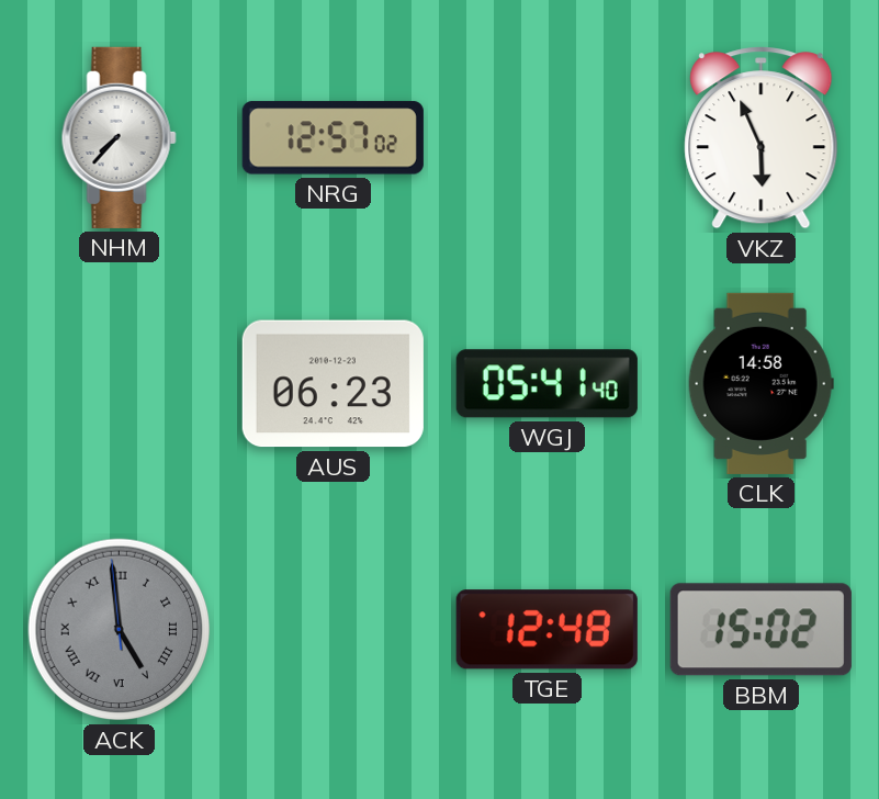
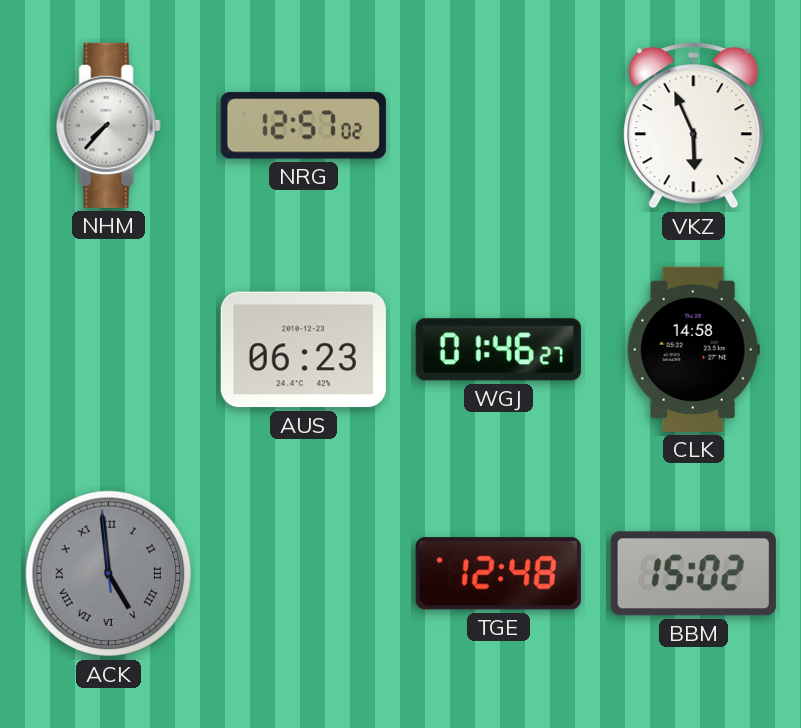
WGJ: 05:41 -> 01:46
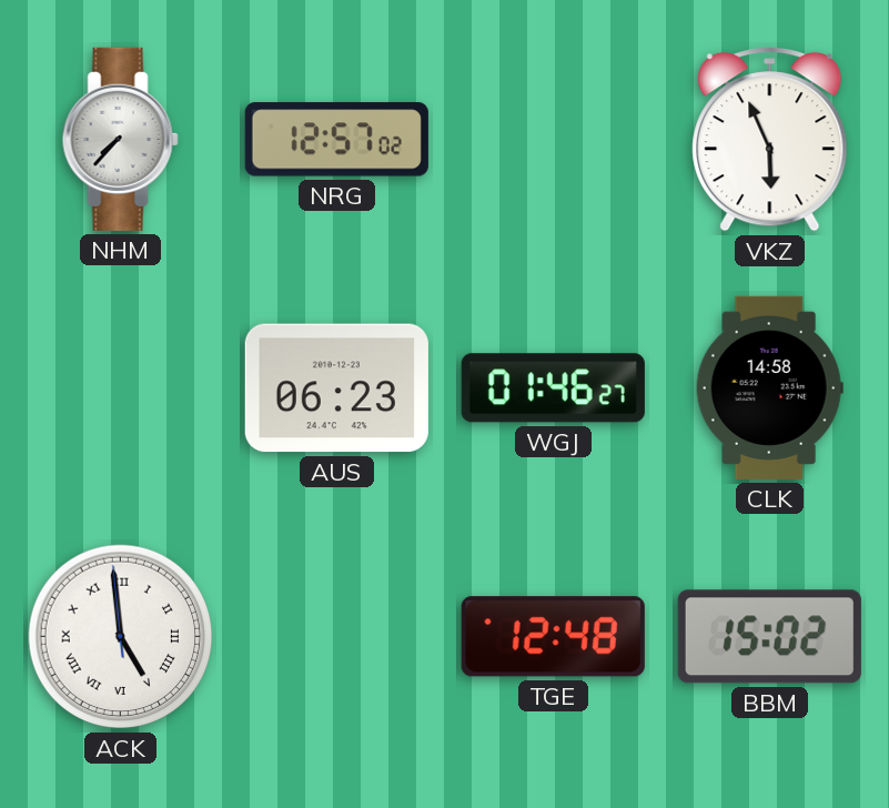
ACK dial: grey -> white
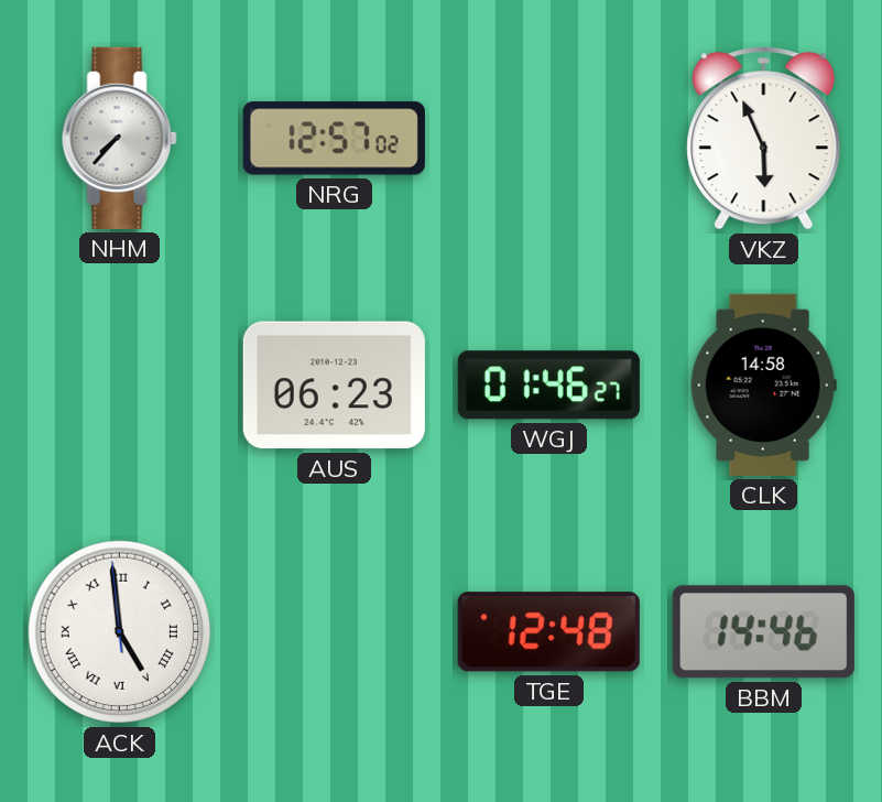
BBM: 15:02 -> 14:46
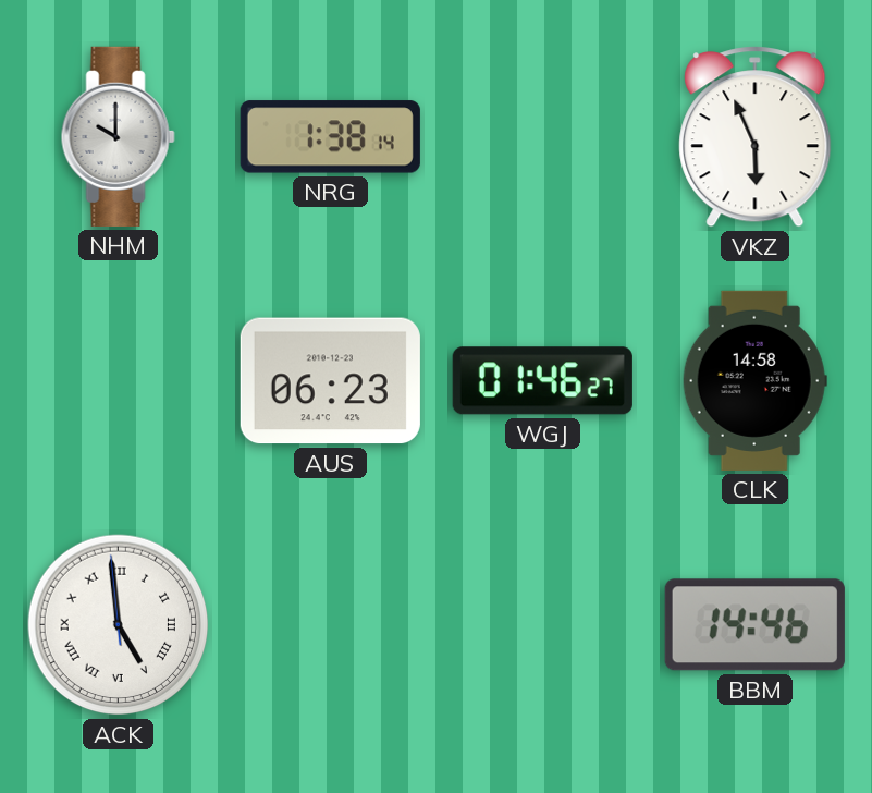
NHM: 7:37 -> 10:00
NRG: 12:57 -> 1:38
TGE: 12:48 -> none
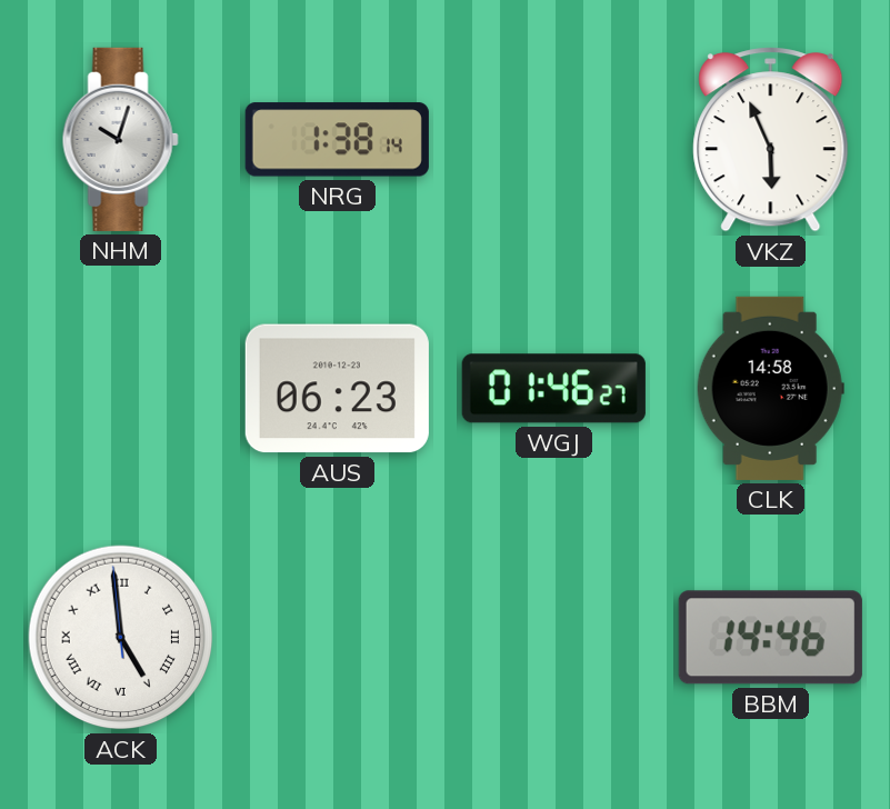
NHM: 10:00 -> 10:03
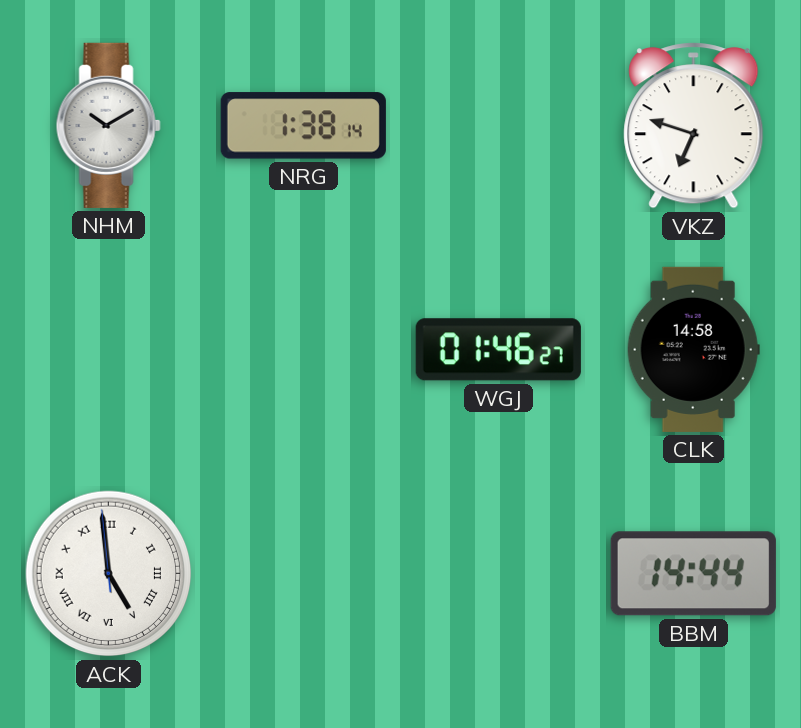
NHM: 10:03 -> 10:10
VKZ: 5:56 -> 6:48
AUS: 06:23 -> none
BBM: 14:46 -> 14:44
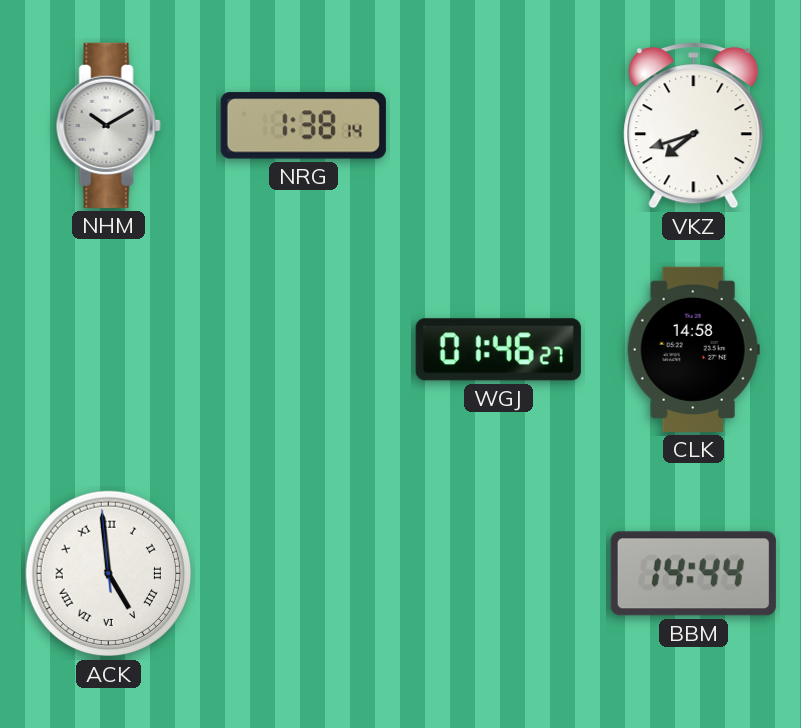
VKZ: 6:48 -> 7:42
